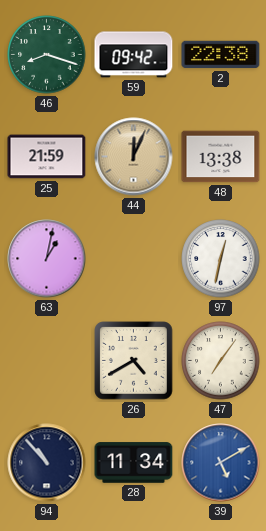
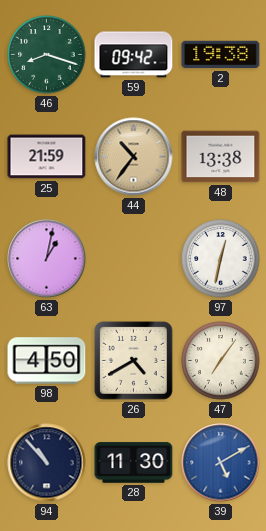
2: 22:38 -> 19:38
44: 12:04 -> 10:36
98: none -> 4:50
28: 11:34 -> 11:30
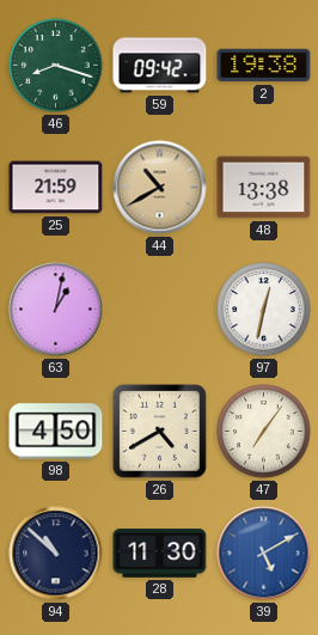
44: 10:36 -> 10:40
94: 10:53 -> 10:52
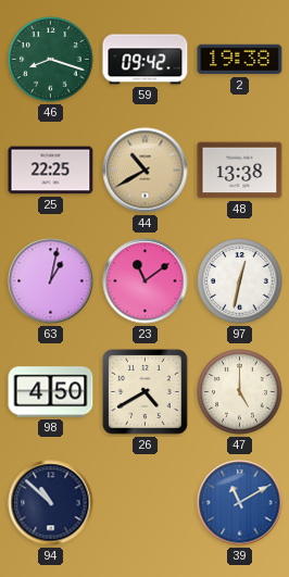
25: 21:59 -> 22:25
23: none -> 11:09
47: 7:06 -> 5:00
28: 11:30 -> none
39: 5:10 -> 11:10
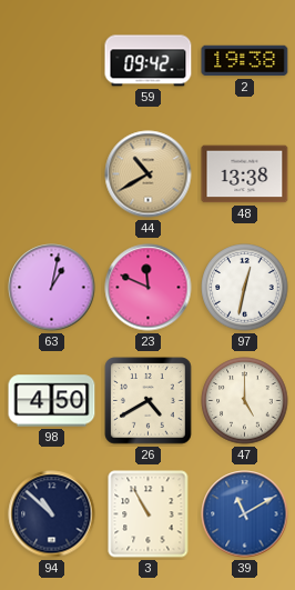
46: 8:18 -> none
25: 22:25 -> none
23: 11:09 -> 11:49
3: none -> 10:55
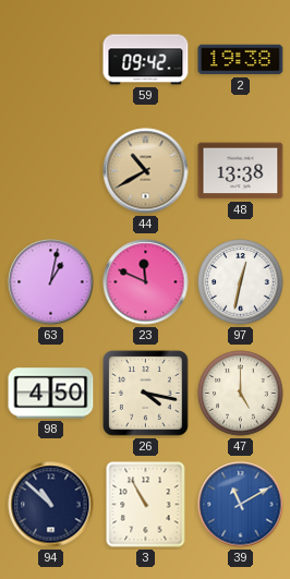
26: 4:40 -> 4:17
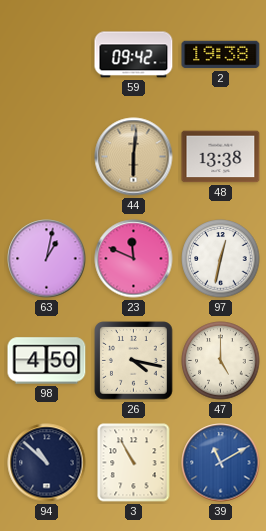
44: 10:40 -> 6:01
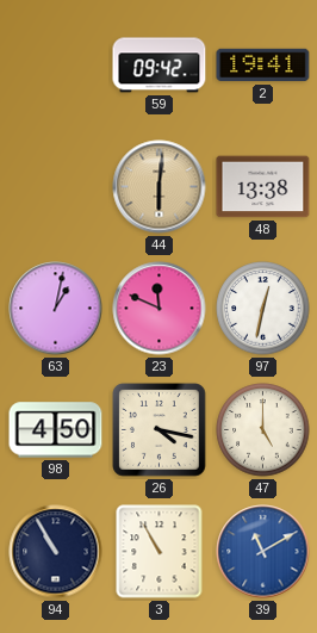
2: 19:38 -> 19:41
94: 10:52 -> 10:55
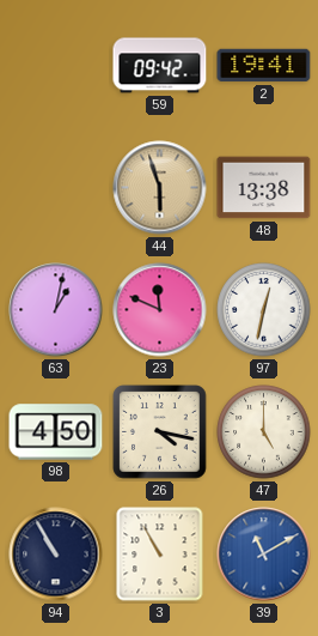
44: 6:01 -> 5:57
